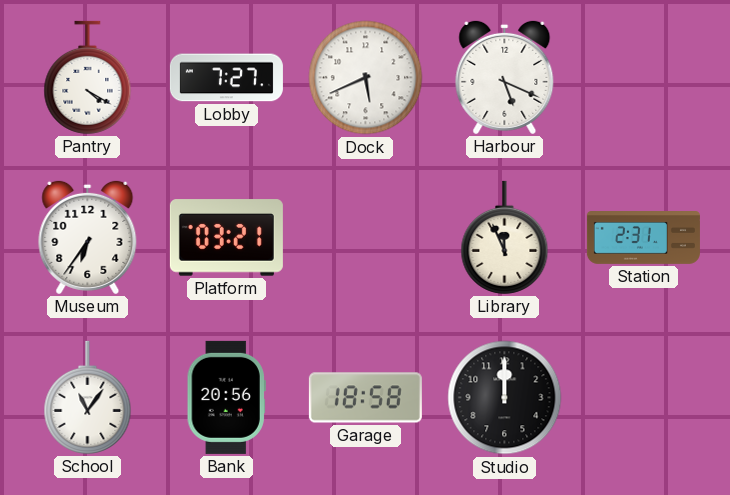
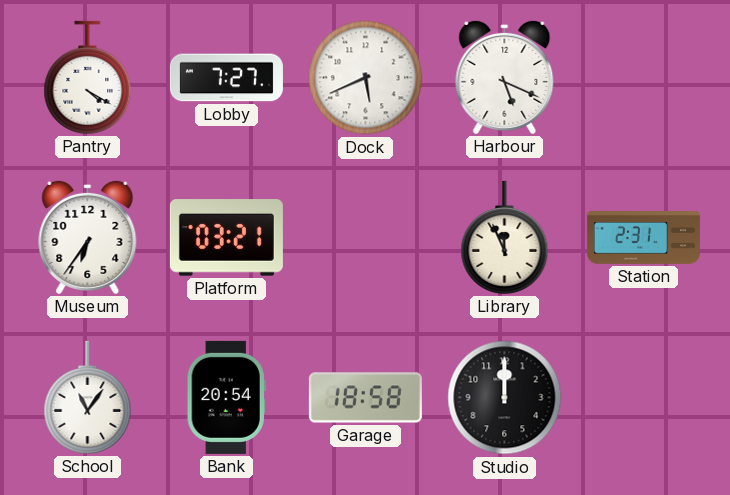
Bank: 20:56 -> 20:54
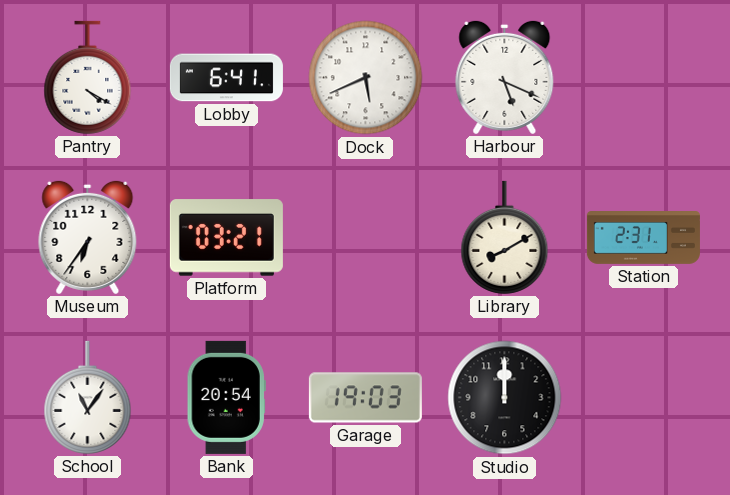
Lobby: 7:27 -> 6:41
Library: 11:56 -> 8:10
Garage: 18:58 -> 19:03
